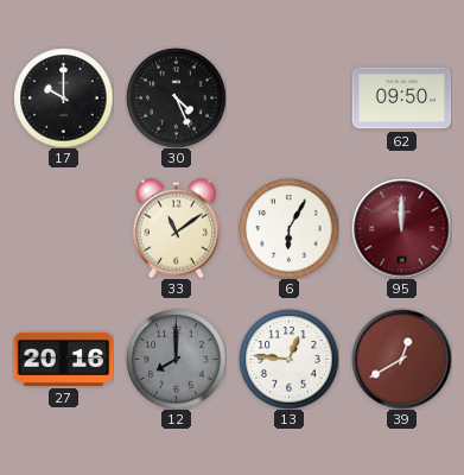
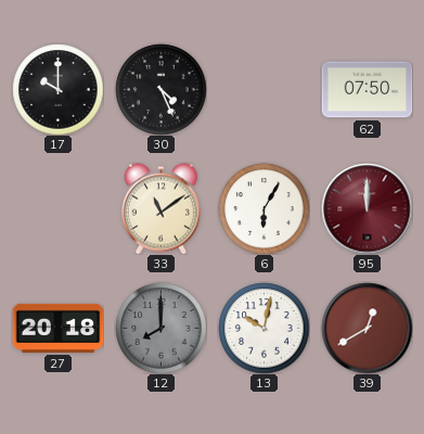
62: 09:50 -> 07:50
27: 20:16 -> 20:18
13: 12:46 -> 10:02
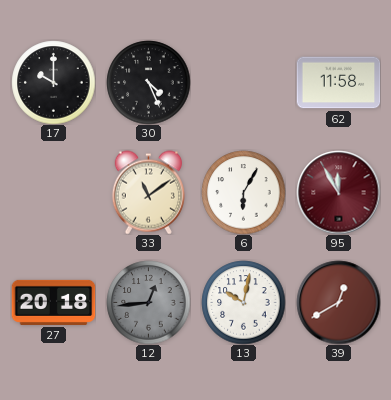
62: 07:50 -> 11:58
95: 12:00 -> 11:55
12: 8:00 -> 12:44
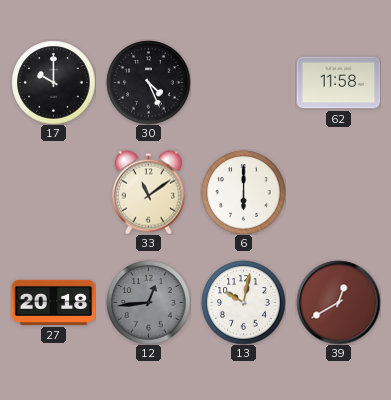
6: 6:05 -> 6:00
95: 11:55 -> none
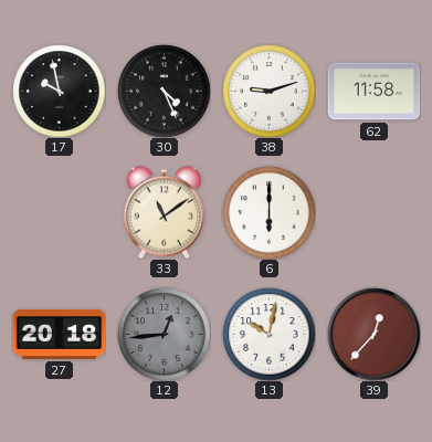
17: 10:00 -> 9:58
38: none -> 9:12
39: 12:40 -> 12:37
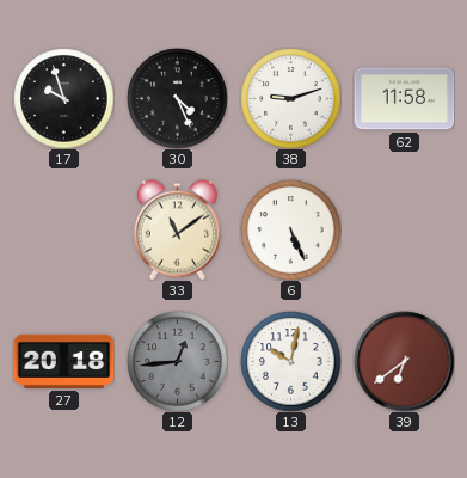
17: 9:58 -> 9:57
6: 6:00 -> 5:26
39: 12:37 -> 6:39
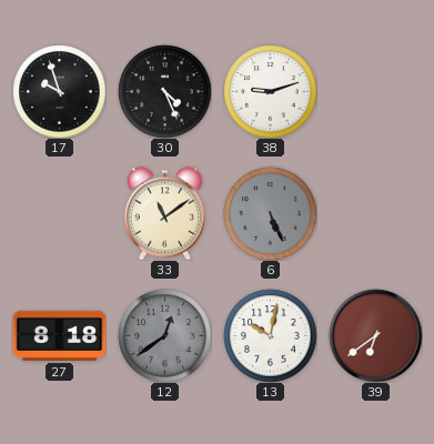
62: 11:58 -> none
6 dial: white -> grey
27: 20:18 -> 8:18
12: 12:44 -> 12:39
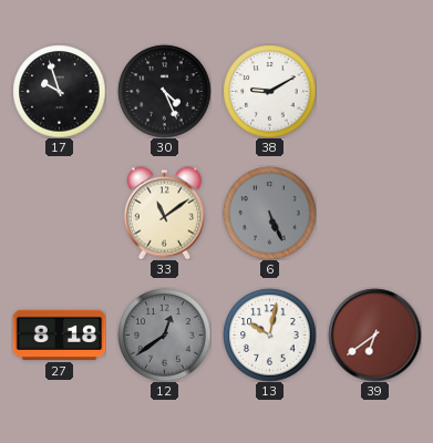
38: 9:12 -> 9:10
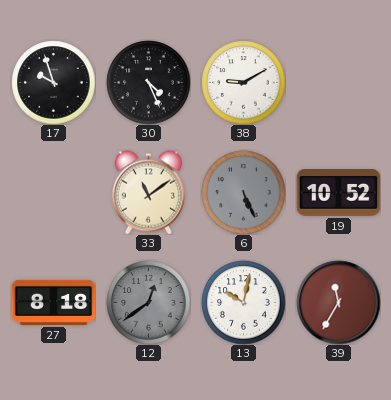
19: none -> 10:52
39: 6:39 -> 11:35
